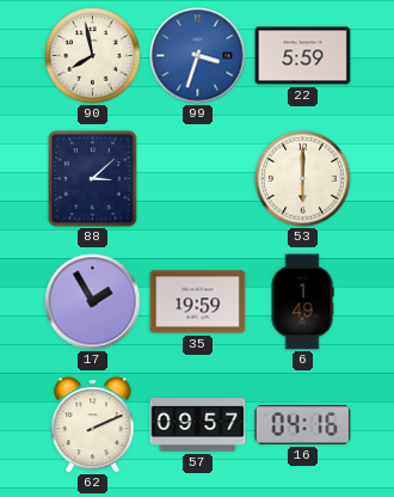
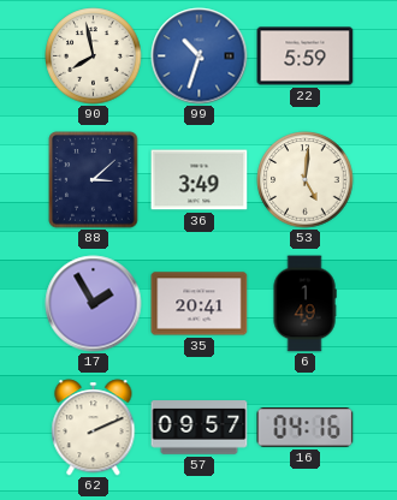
99: 3:33 -> 10:33
36: none -> 3:49
53: 6:00 -> 5:01
35: 19:59 -> 20:41
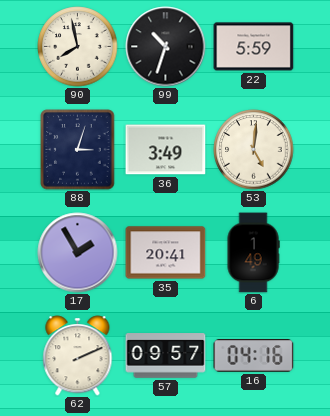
99 dial: blue -> black
88: 3:08 -> 3:03
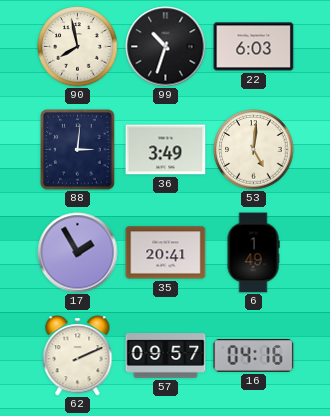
22: 5:59 -> 6:03
88: 3:03 -> 3:01
